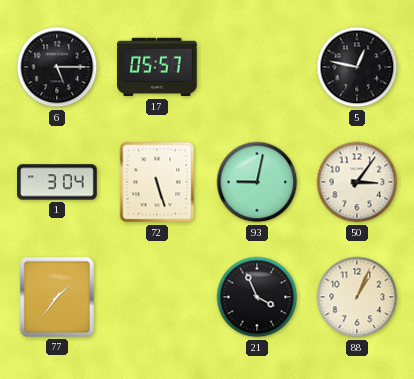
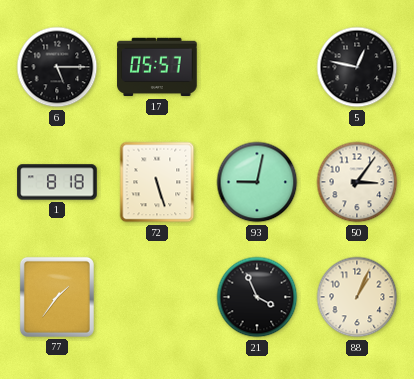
1: 3:04 -> 8:18
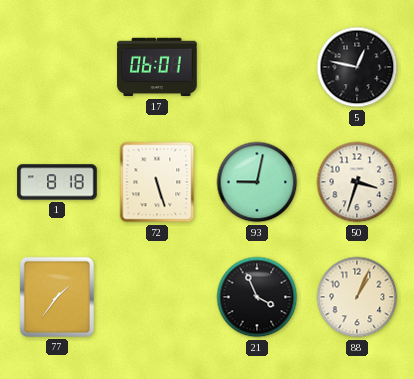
6: 5:15 -> none
17: 05:57 -> 06:01
50: 3:06 -> 3:33
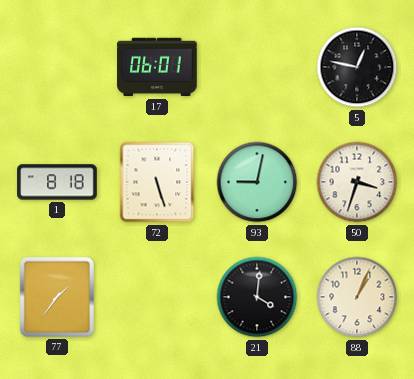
21: 3:56 -> 4:01
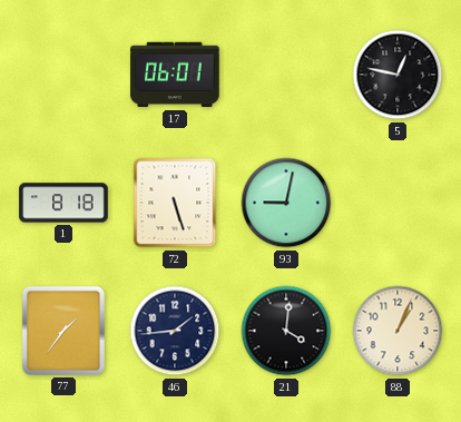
50: 3:33 -> none
46: none -> 1:44
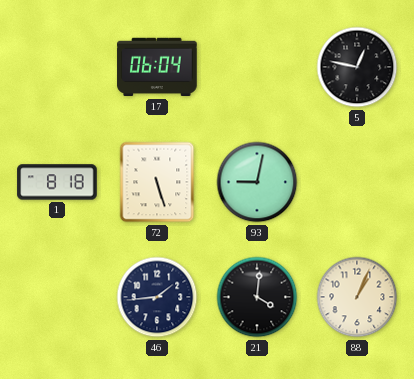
17: 06:01 -> 06:04
77: 1:36 -> none
